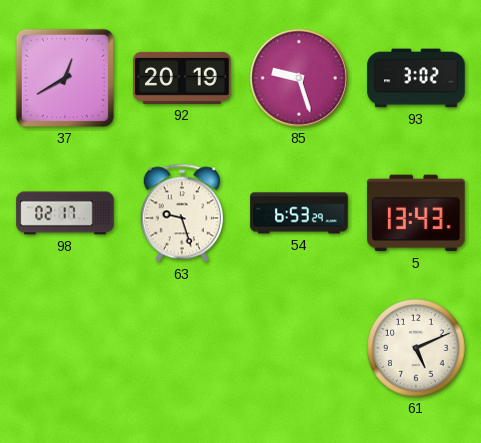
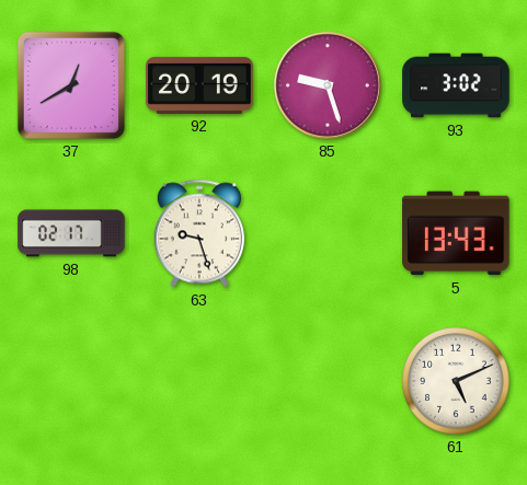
54: 6:53 -> none
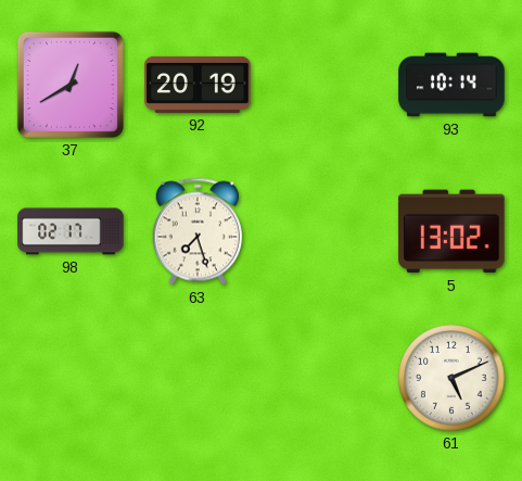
85: 9:27 -> none
93: 3:02 -> 10:14
63: 9:27 -> 7:27
5: 13:43 -> 13:02
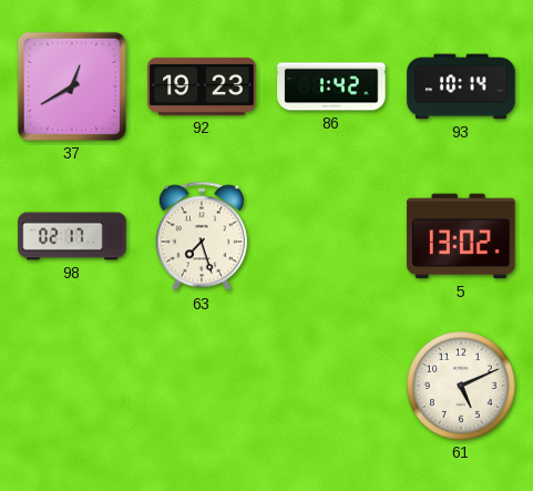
92: 20:19 -> 19:23
86: none -> 1:42
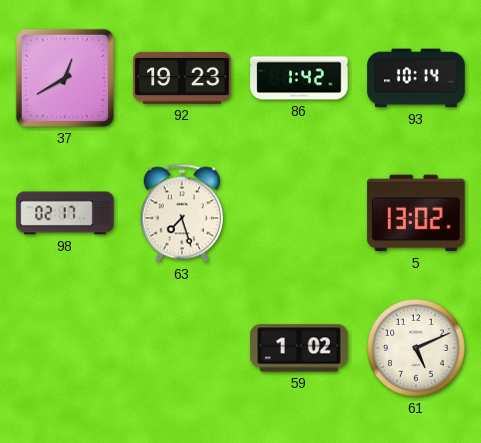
59: none -> 1:02
